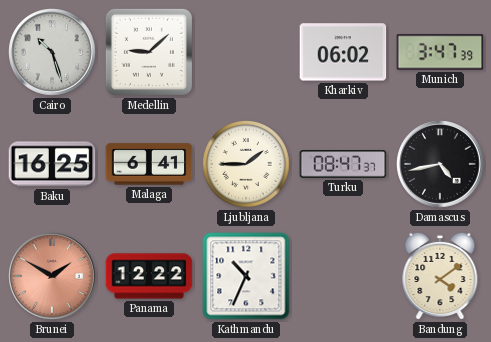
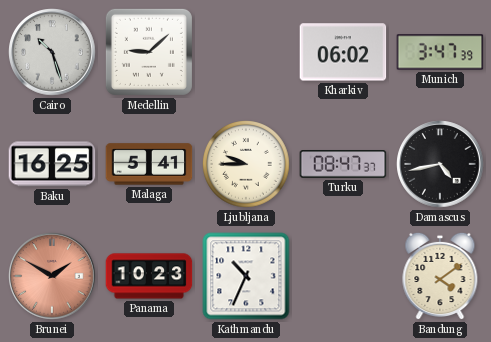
Malaga: 6:41 -> 5:41
Ljubljana: 1:45 -> 9:45
Panama: 12:22 -> 10:23
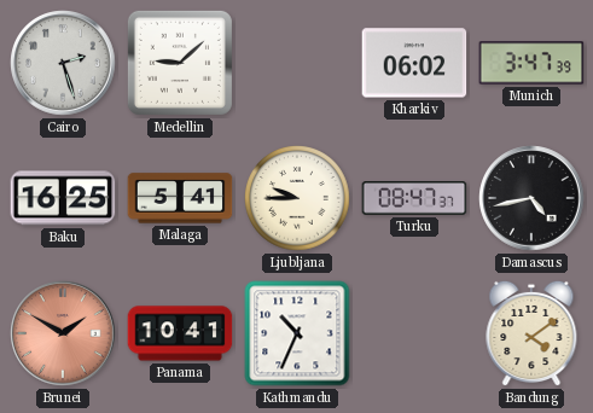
Cairo: 10:27 -> 2:27
Panama: 10:23 -> 10:41
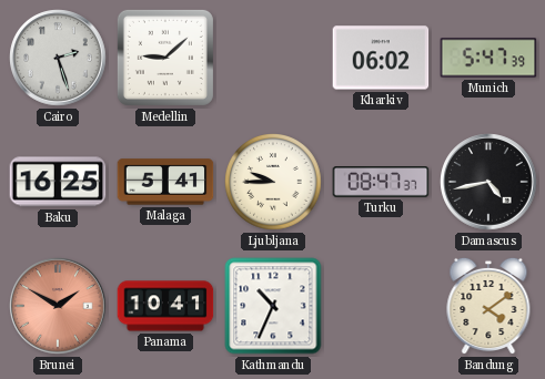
Munich: 3:47 -> 5:47
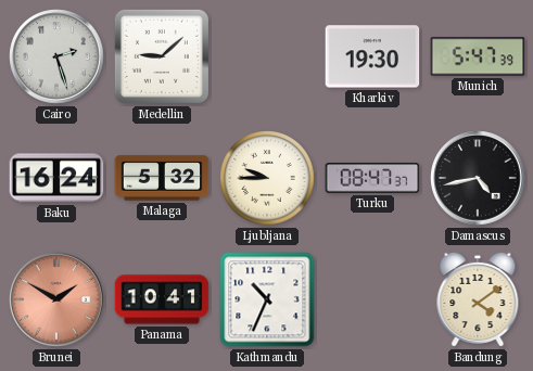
Kharkiv: 06:02 -> 19:30
Baku: 16:25 -> 16:24
Malaga: 5:41 -> 5:32
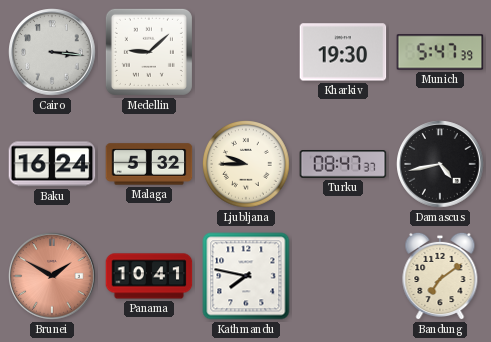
Cairo: 2:27 -> 3:16
Kathmandu: 10:34 -> 7:47
Bandung: 4:09 -> 7:09
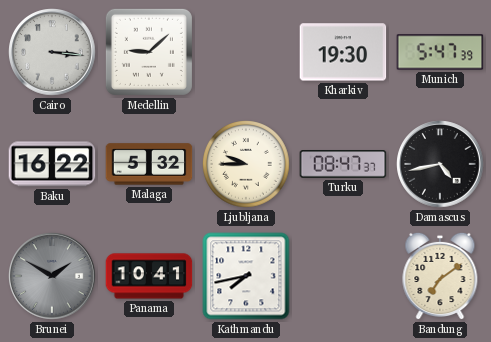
Baku: 16:24 -> 16:22
Brunei dial: salmon -> grey
Kathmandu: 7:47 -> 7:43
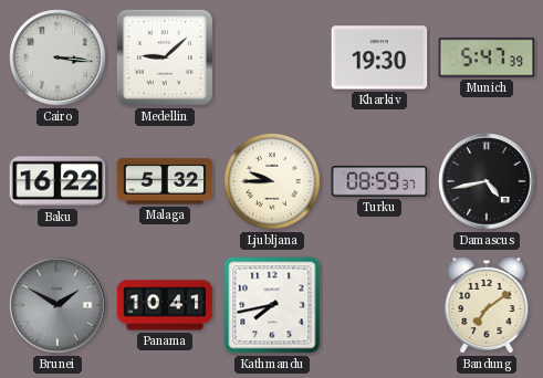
Turku: 08:47 -> 08:59
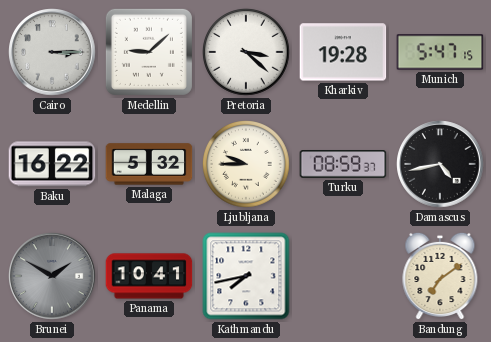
Cairo: 3:16 -> 3:15
Pretoria: none -> 3:22
Kharkiv: 19:30 -> 19:28
Munich: 5:47:39 -> 5:47:15
